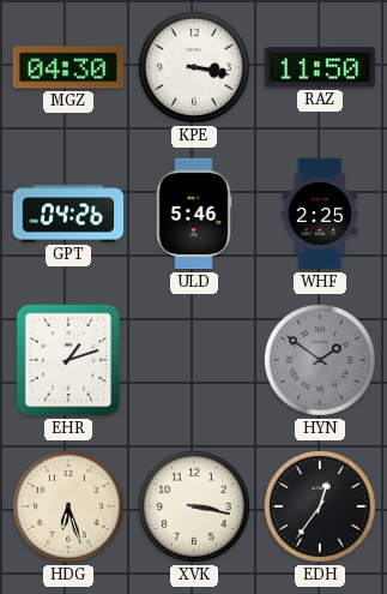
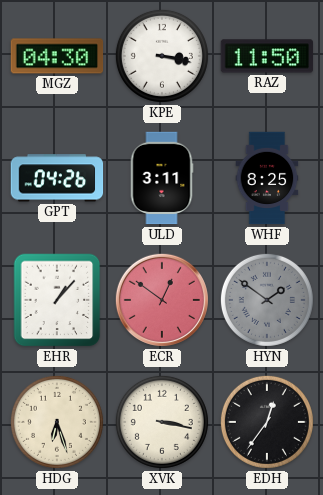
ULD: 5:46 -> 3:11
WHF: 2:25 -> 8:25
EHR: 1:12 -> 1:07
ECR: none -> 12:51
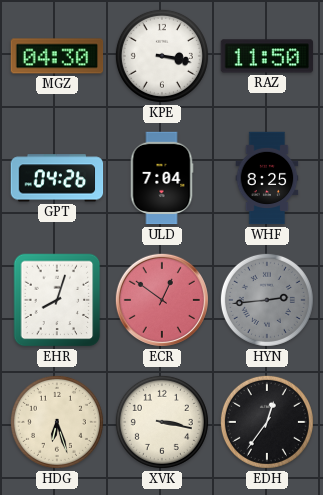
ULD: 3:11 -> 7:04
EHR: 1:07 -> 8:03
HYN: 1:51 -> 2:44
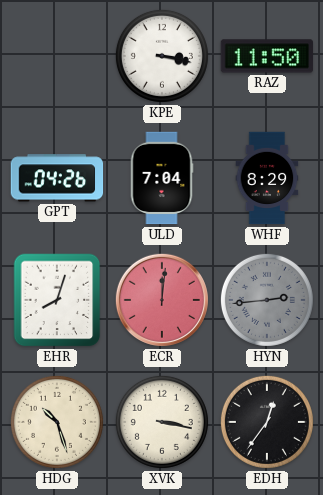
MGZ: 04:30 -> none
WHF: 8:25 -> 8:29
ECR: 12:51 -> 12:01
HDG: 6:27 -> 10:27
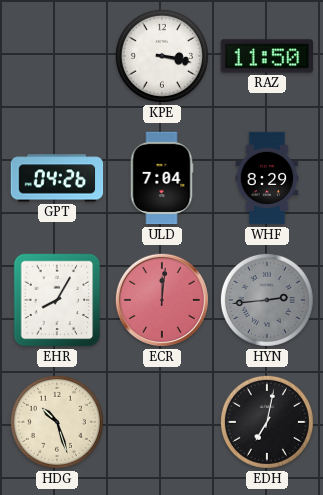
EHR: 8:03 -> 8:05
XVK: 3:17 -> none
EDH: 12:36 -> 7:02
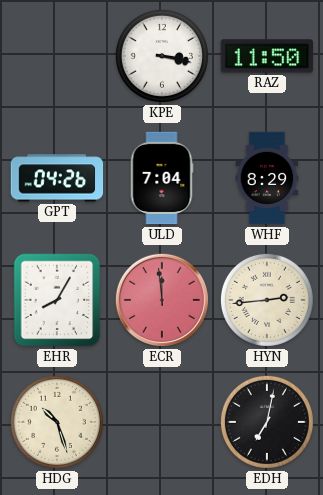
ECR: 12:01 -> 11:59
HYN dial: grey -> cream
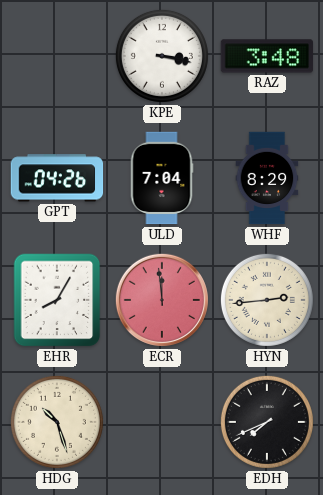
RAZ: 11:50 -> 3:48
EDH: 7:02 -> 7:41
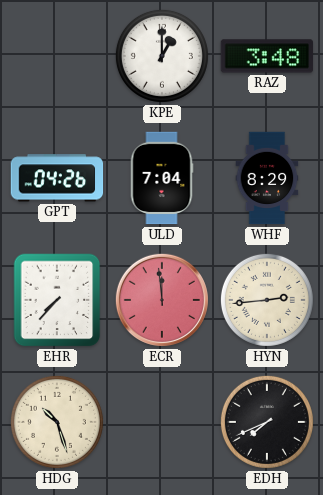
KPE: 3:17 -> 1:00
EHR: 8:05 -> 7:37
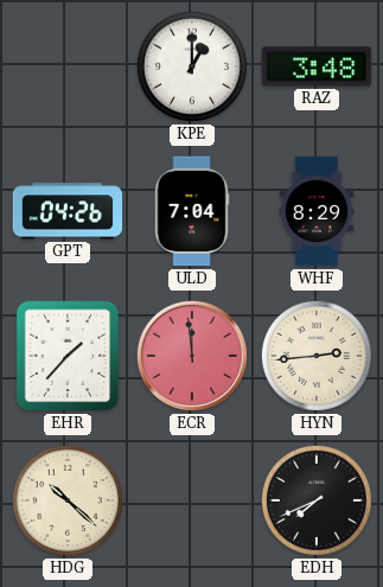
EHR: 7:37 -> 1:37
HDG: 10:27 -> 10:22
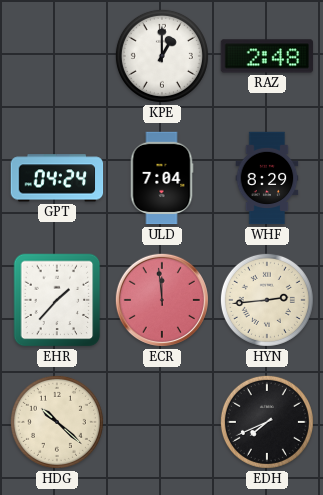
RAZ: 3:48 -> 2:48
GPT: 04:26 -> 04:24
